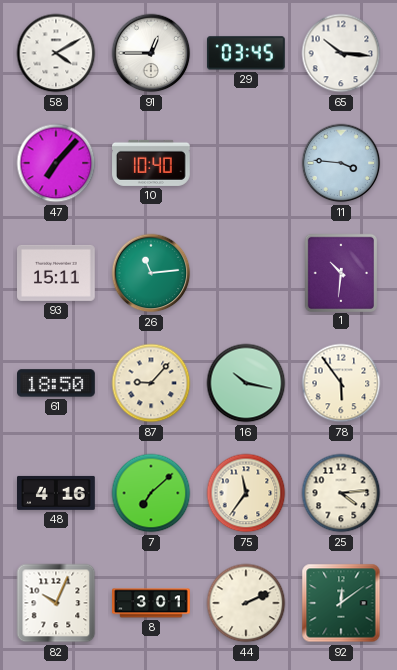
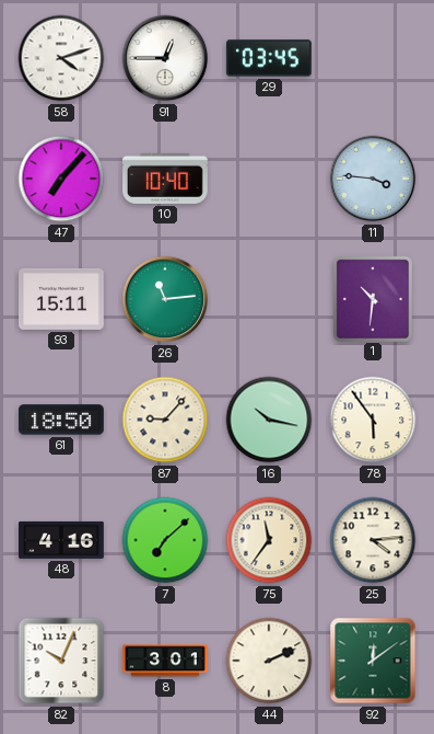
58: 4:10 -> 4:12
65: 10:16 -> none
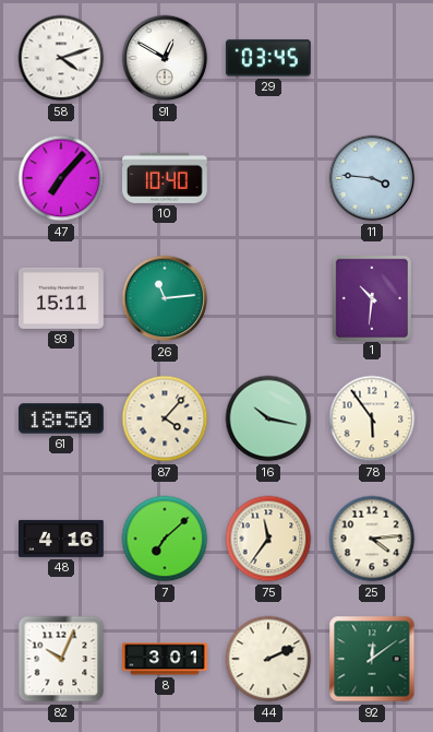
91: 12:45 -> 12:50
87: 9:07 -> 4:07
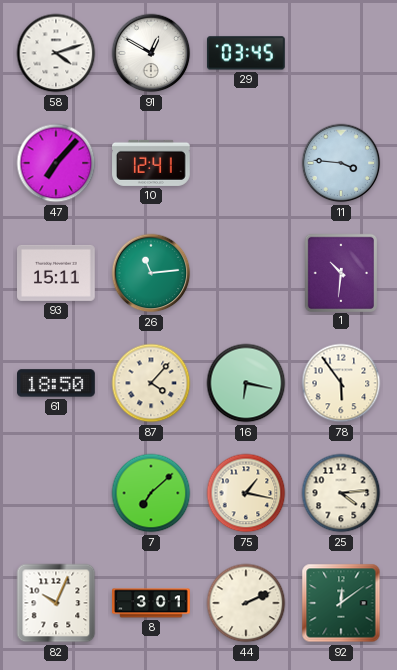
10: 10:40 -> 12:41
16: 10:17 -> 6:17
48: 4:16 -> none
75: 11:36 -> 1:17
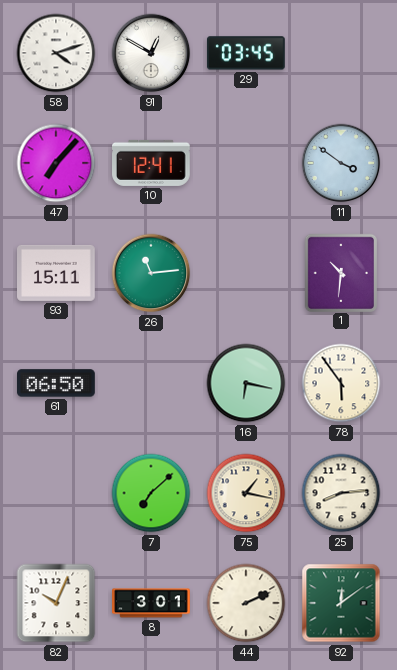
11: 3:46 -> 3:51
61: 18:50 -> 06:50
87: 4:07 -> none
25: 4:14 -> 8:14
